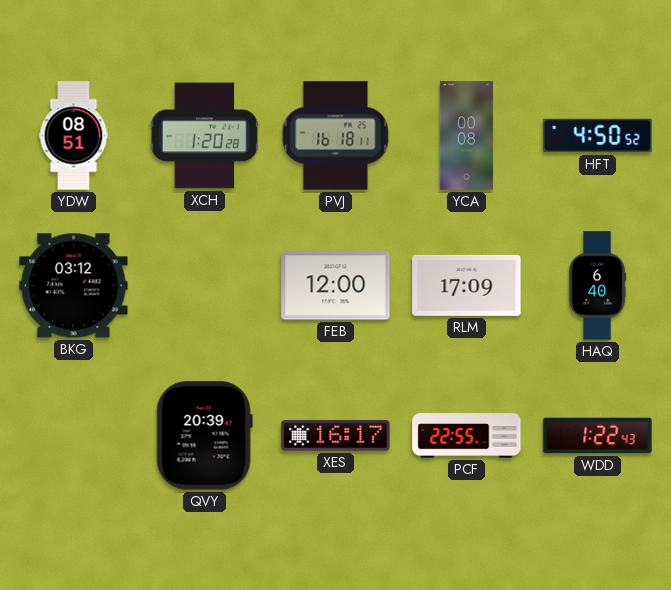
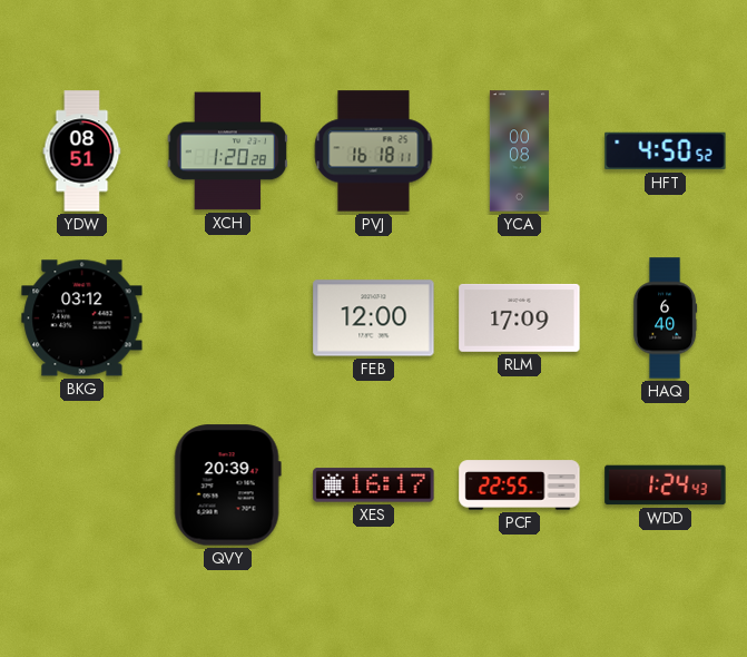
WDD: 1:22 -> 1:24
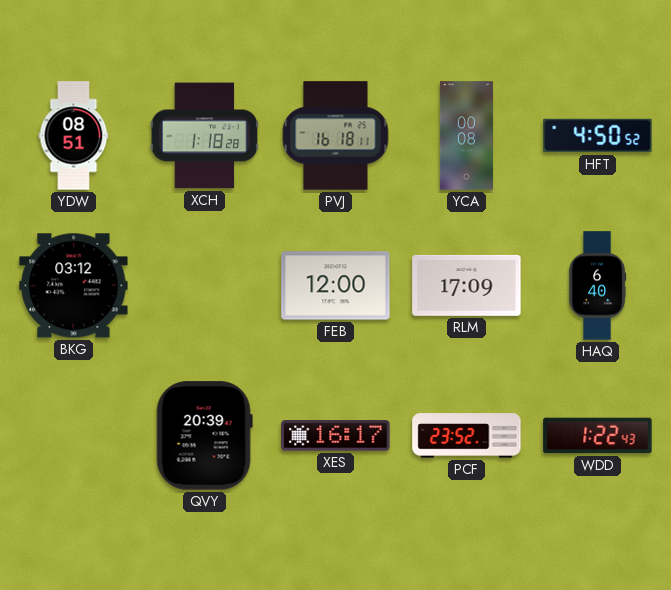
XCH: 1:20 -> 1:18
PCF: 22:55 -> 23:52
WDD: 1:24 -> 1:22
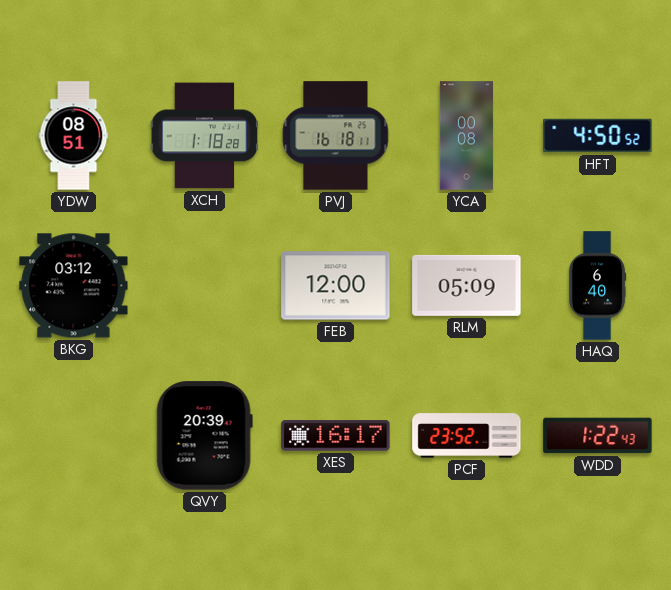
RLM: 17:09 -> 05:09
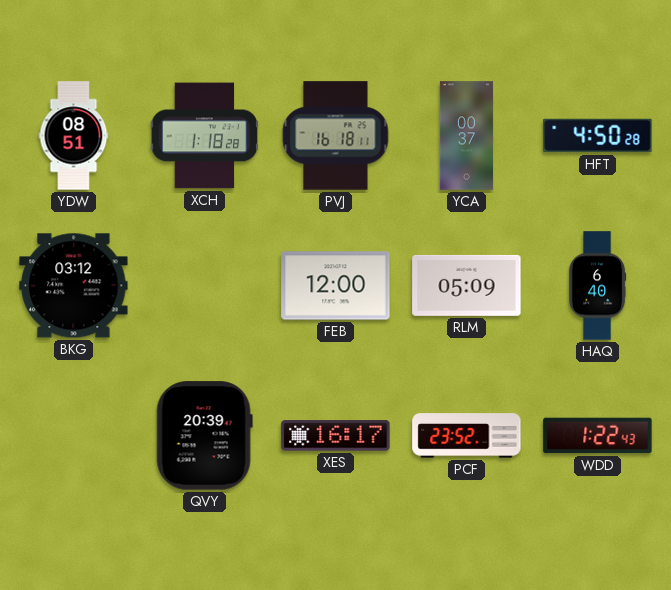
YCA: 00:08 -> 00:37
HFT: 4:50:52 -> 4:50:28
